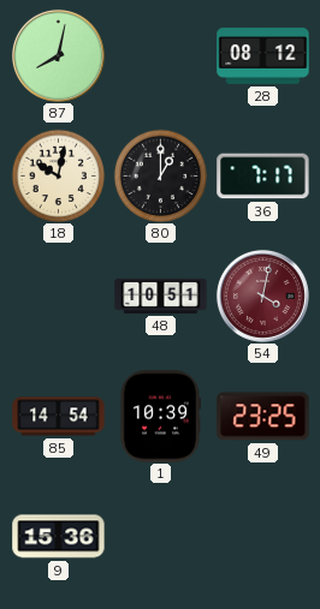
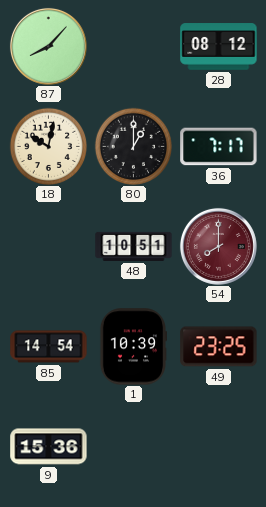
87: 8:02 -> 8:07
54: 4:02 -> 8:00
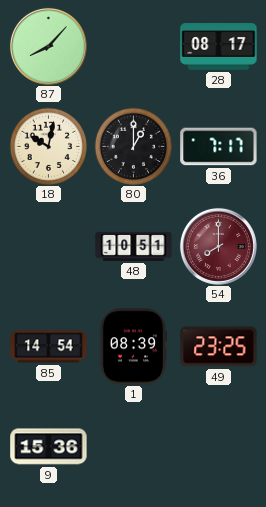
28: 08:12 -> 08:17
1: 10:39 -> 08:39
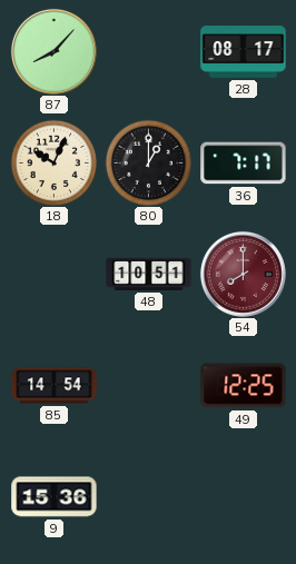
18: 10:02 -> 10:04
1: 08:39 -> none
49: 23:25 -> 12:25
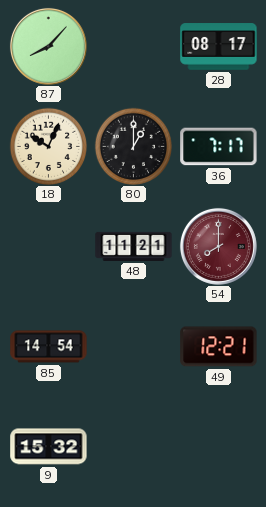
48: 10:51 -> 11:21
49: 12:25 -> 12:21
9: 15:36 -> 15:32
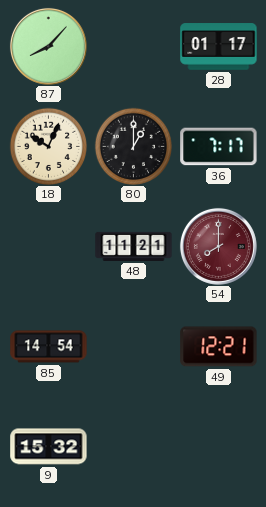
28: 08:17 -> 01:17
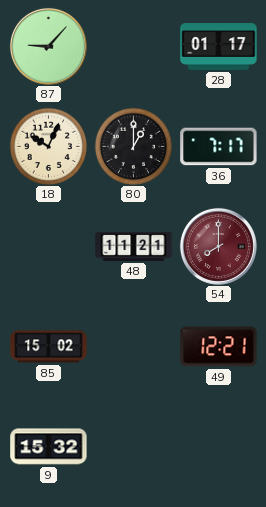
87: 8:07 -> 9:07
85: 14:54 -> 15:02
